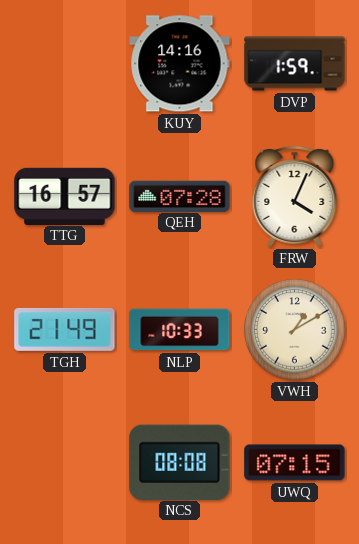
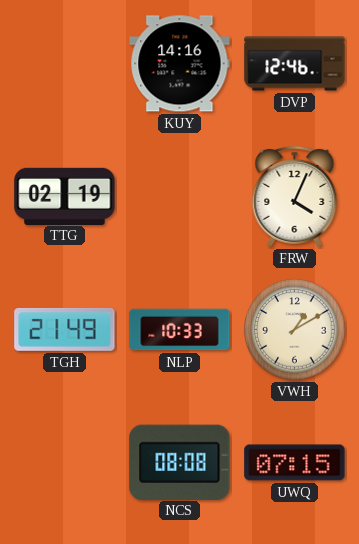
DVP: 1:59 -> 12:46
TTG: 16:57 -> 02:19
QEH: 07:28 -> none
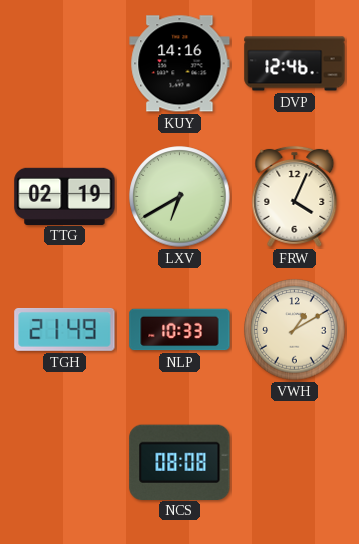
LXV: none -> 6:40
UWQ: 07:15 -> none
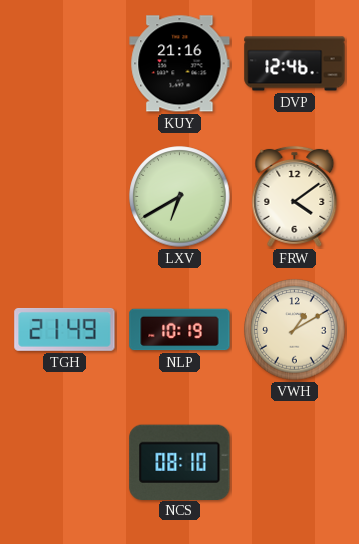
KUY: 14:16 -> 21:16
TTG: 02:19 -> none
FRW: 4:04 -> 4:09
NLP: 10:33 -> 10:19
NCS: 08:08 -> 08:10
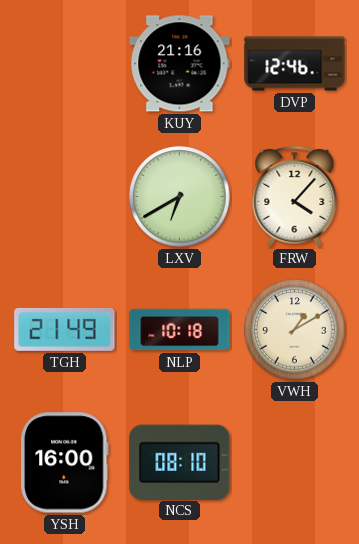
FRW: 4:09 -> 4:07
NLP: 10:19 -> 10:18
YSH: none -> 16:00
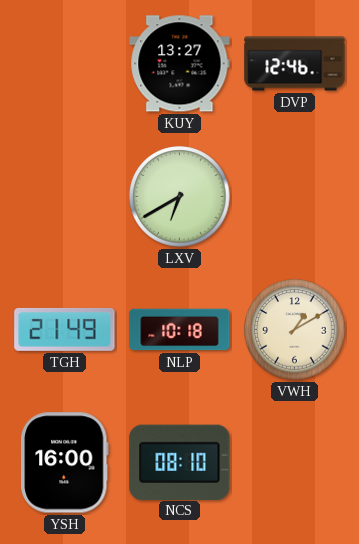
KUY: 21:16 -> 13:27
FRW: 4:07 -> none
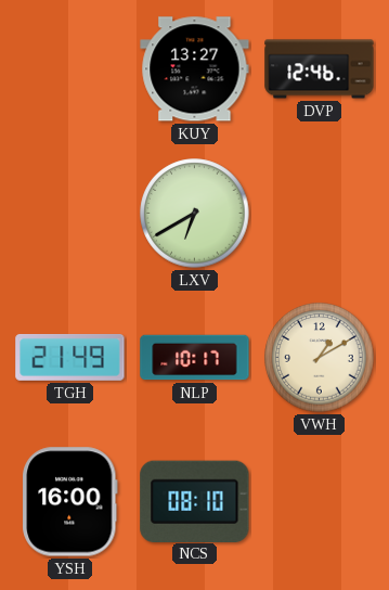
NLP: 10:18 -> 10:17
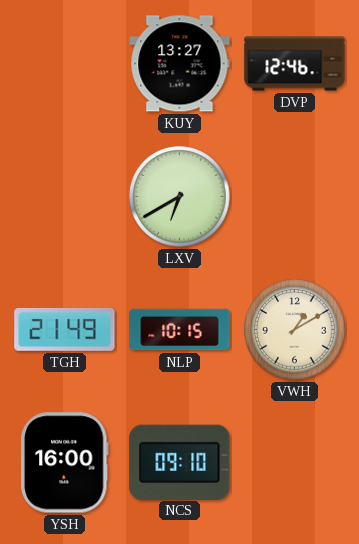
NLP: 10:17 -> 10:15
NCS: 08:10 -> 09:10
